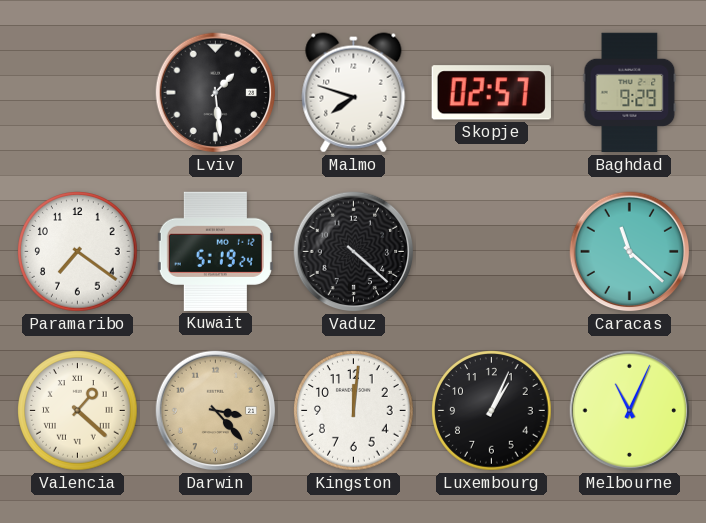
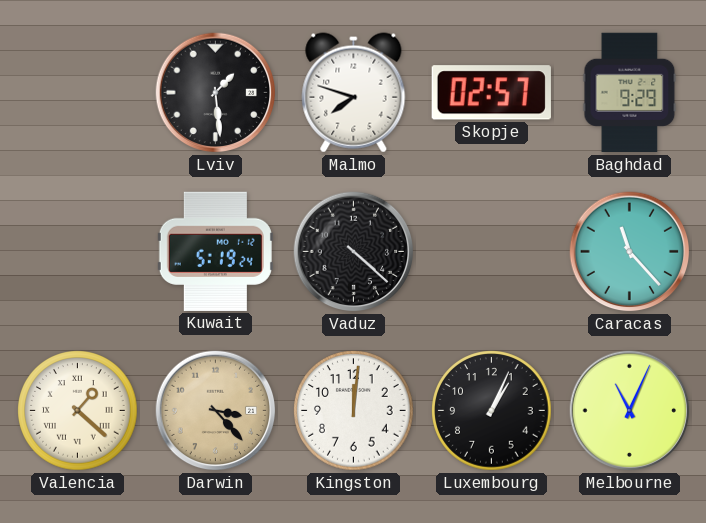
Paramaribo: 7:21 -> none
Caracas: 11:22 -> 11:23
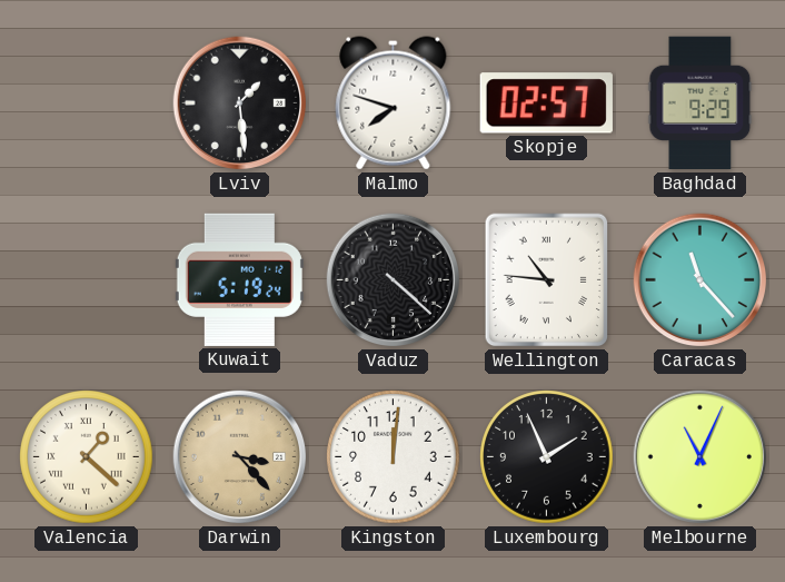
Wellington: none -> 10:46
Luxembourg: 1:04 -> 1:56
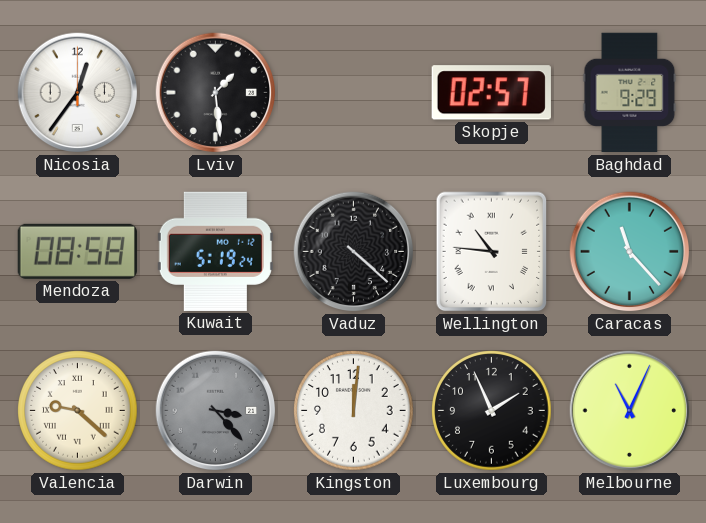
Nicosia: none -> 12:36
Malmo: 7:48 -> none
Mendoza: none -> 08:58
Valencia: 1:22 -> 9:22
Darwin dial: champagne -> grey
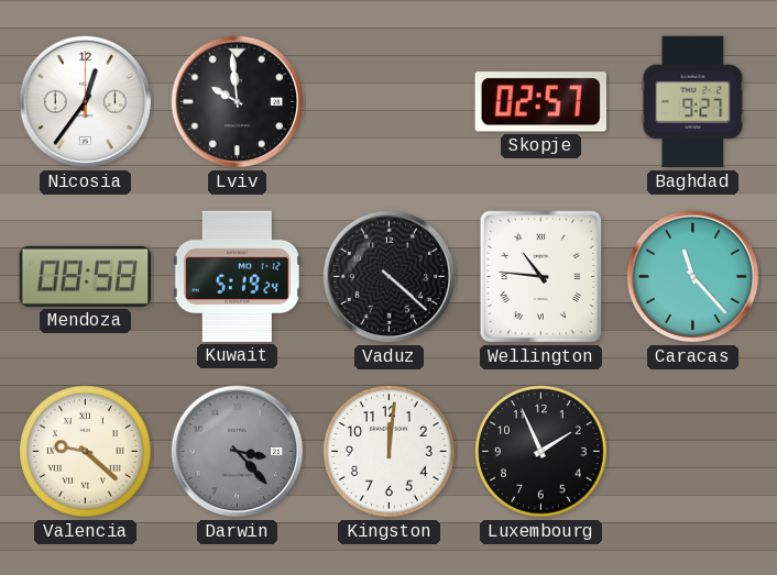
Lviv: 1:29 -> 9:59
Baghdad: 9:29 -> 9:27
Melbourne: 11:04 -> none
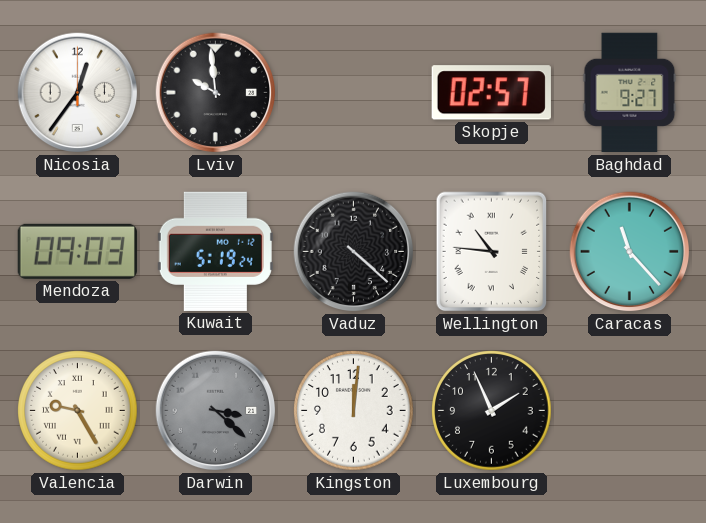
Mendoza: 08:58 -> 09:03
Valencia: 9:22 -> 9:25
Darwin: 3:23 -> 3:22
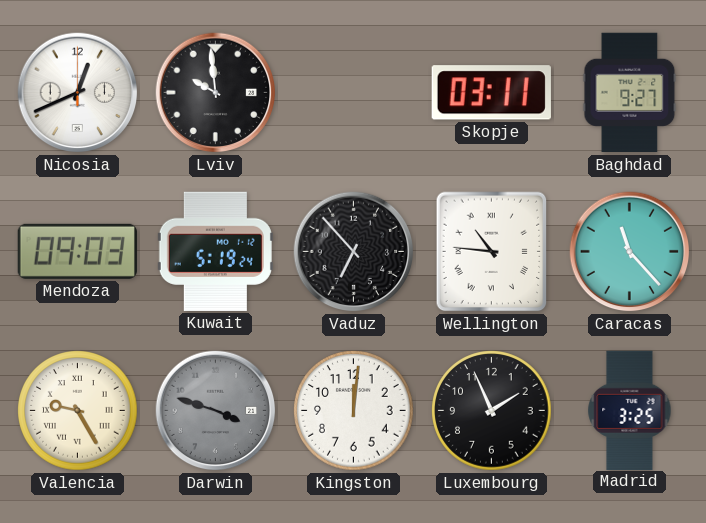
Nicosia: 12:36 -> 12:41
Skopje: 02:57 -> 03:11
Vaduz: 4:22 -> 6:53
Darwin: 3:22 -> 3:48
Madrid: none -> 3:25
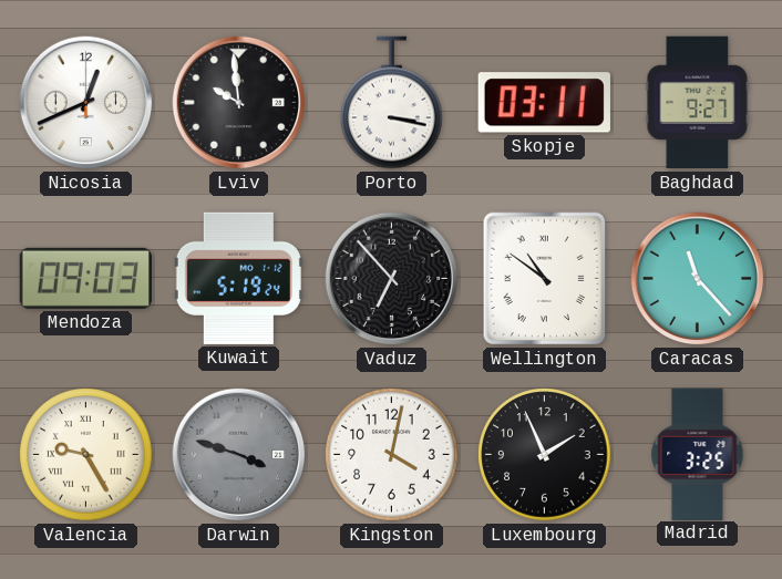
Porto: none -> 3:17
Wellington: 10:46 -> 10:51
Kingston: 12:01 -> 4:02
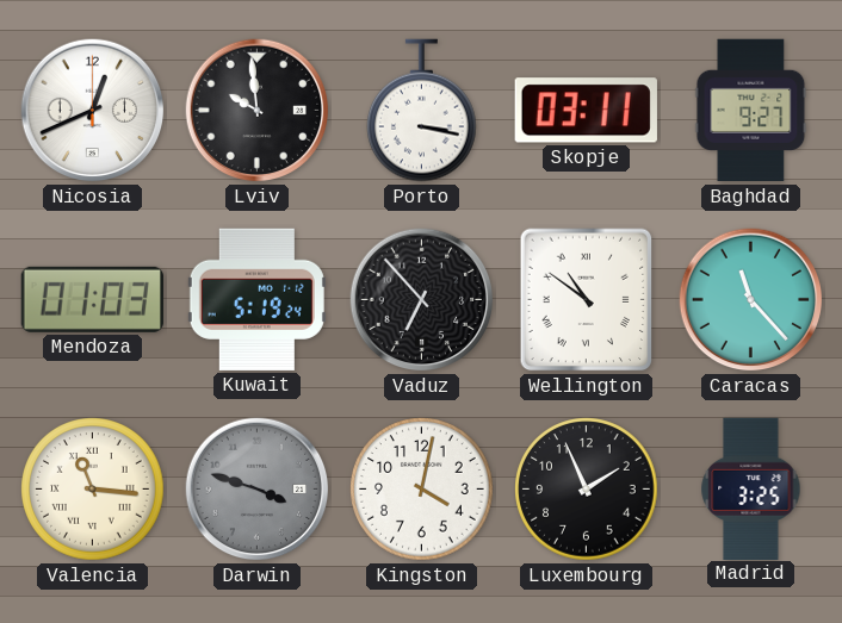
Mendoza: 09:03 -> 01:03
Valencia: 9:25 -> 11:16
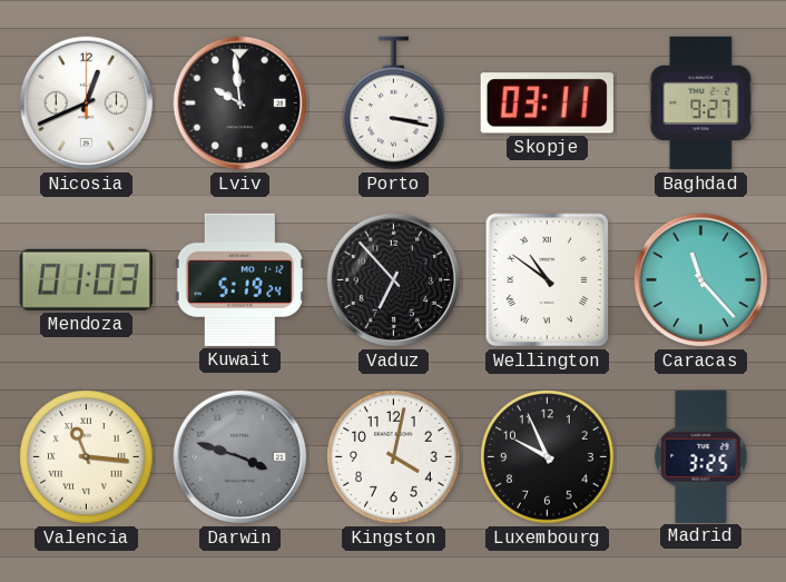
Luxembourg: 1:56 -> 9:56
